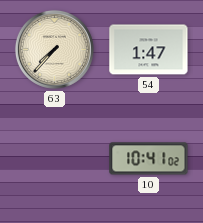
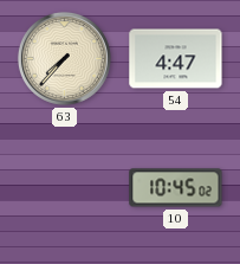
54: 1:47 -> 4:47
10: 10:41 -> 10:45
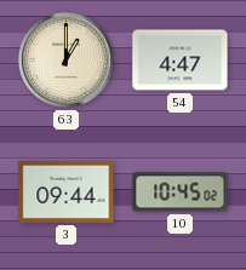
63: 7:37 -> 1:00
3: none -> 09:44
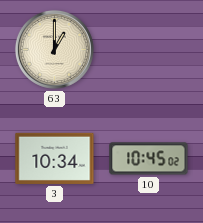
54: 4:47 -> none
3: 09:44 -> 10:34
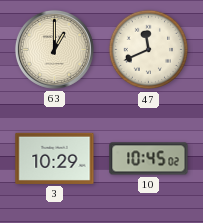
47: none -> 11:41
3: 10:34 -> 10:29
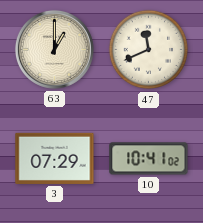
3: 10:29 -> 07:29
10: 10:45 -> 10:41
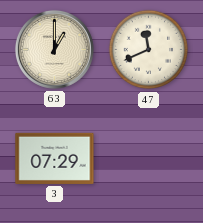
10: 10:41 -> none
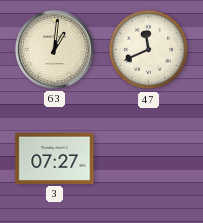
63: 1:00 -> 1:01
3: 07:29 -> 07:27
